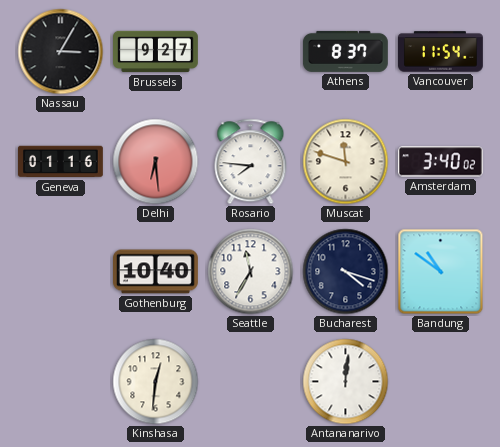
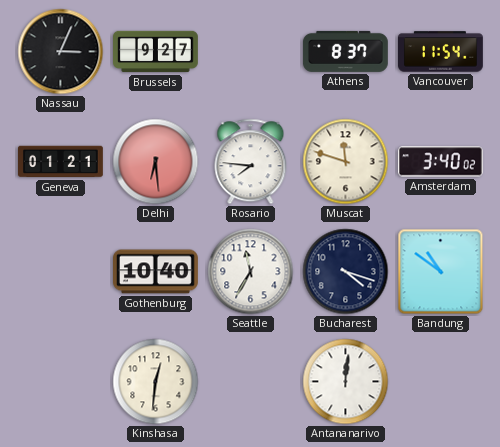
Nassau: 3:05 -> 3:04
Geneva: 01:16 -> 01:21
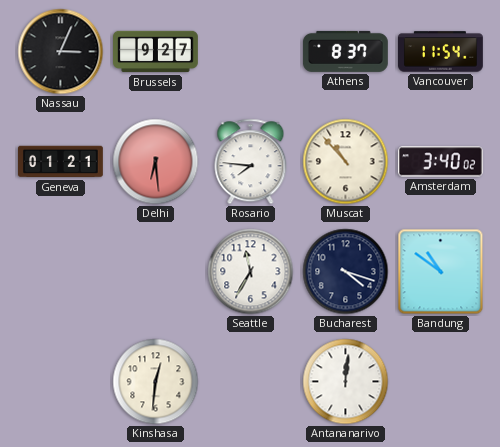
Muscat: 11:48 -> 10:53
Gothenburg: 10:40 -> none
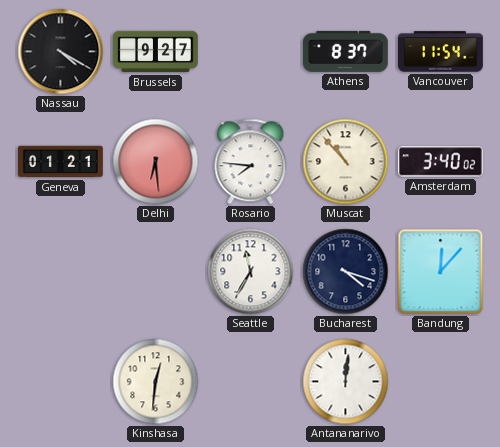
Nassau: 3:04 -> 4:20
Bandung: 10:51 -> 12:07
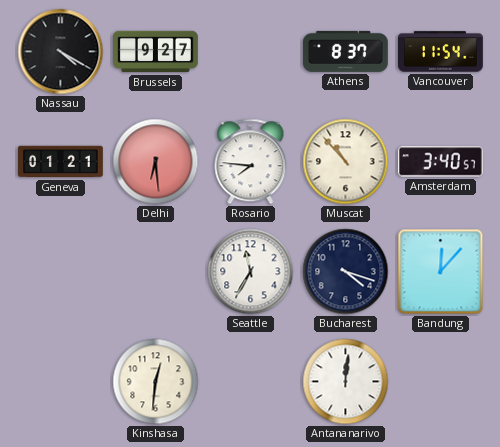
Amsterdam: 3:40:02 -> 3:40:57
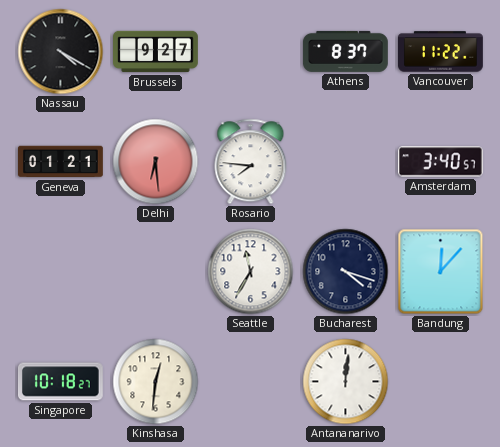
Vancouver: 11:54 -> 11:22
Muscat: 10:53 -> none
Singapore: none -> 10:18
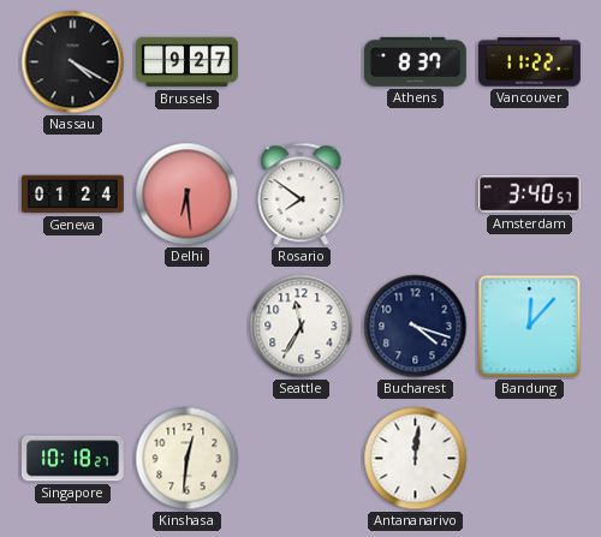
Geneva: 01:21 -> 01:24
Rosario: 7:46 -> 7:51
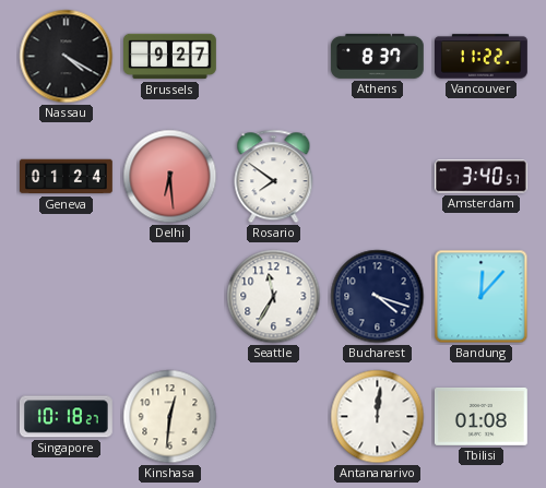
Tbilisi: none -> 01:08
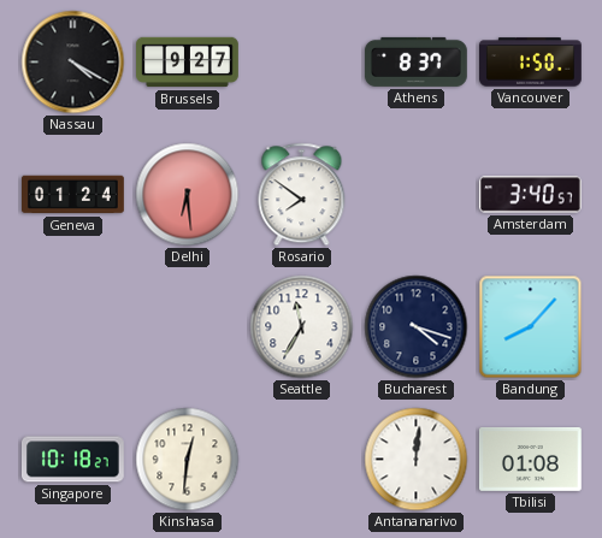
Vancouver: 11:22 -> 1:50
Bandung: 12:07 -> 8:07
